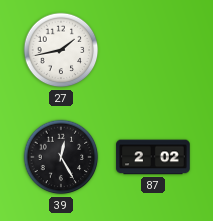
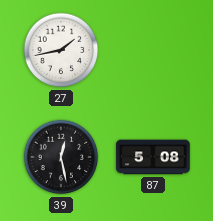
39: 12:25 -> 12:28
87: 2:02 -> 5:08
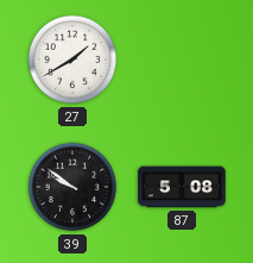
27: 1:43 -> 1:40
39: 12:28 -> 9:51
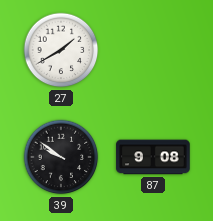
87: 5:08 -> 9:08
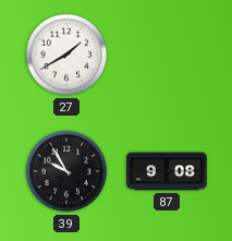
39: 9:51 -> 9:55
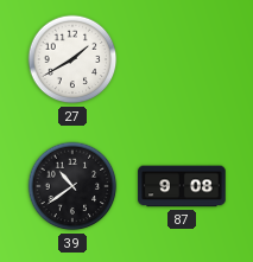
39: 9:55 -> 10:39
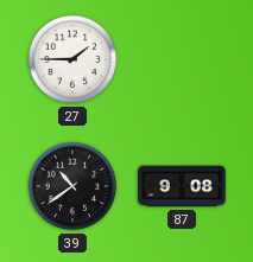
27: 1:40 -> 1:45
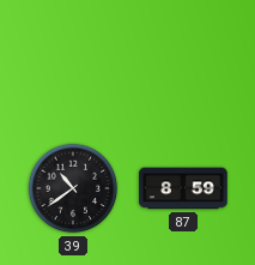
27: 1:45 -> none
87: 9:08 -> 8:59
